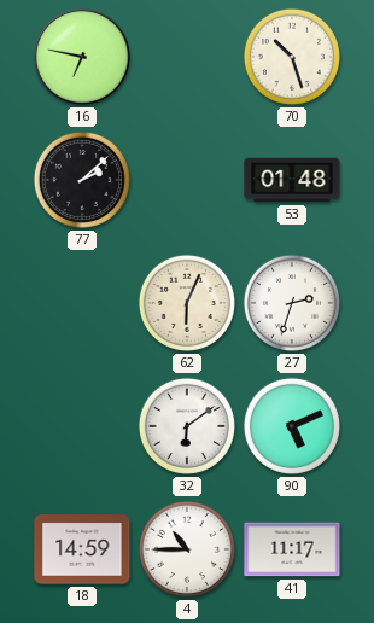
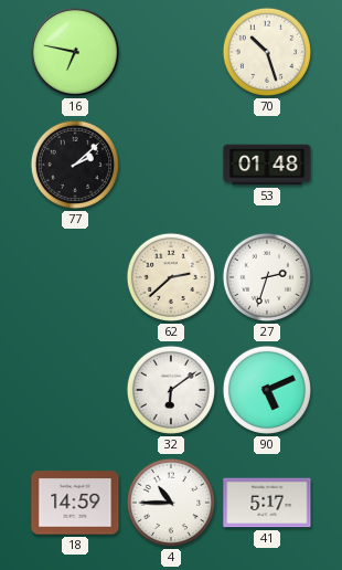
62: 6:04 -> 2:38
41: 11:17 -> 5:17
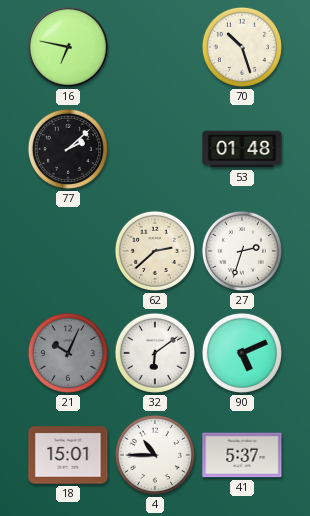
21: none -> 10:04
18: 14:59 -> 15:01
41: 5:17 -> 5:37
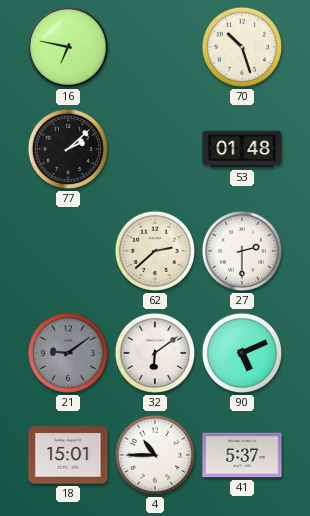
27: 2:33 -> 2:30
21: 10:04 -> 9:09
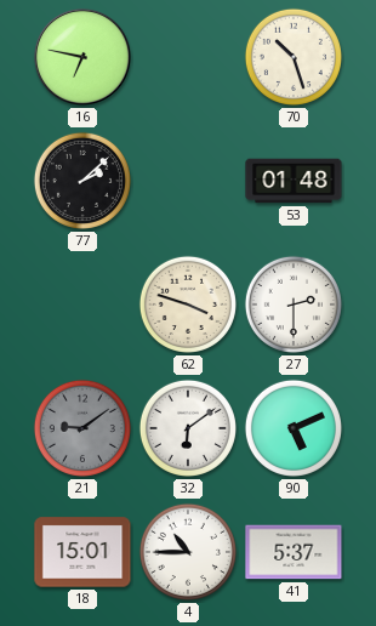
62: 2:38 -> 3:48
